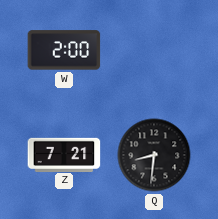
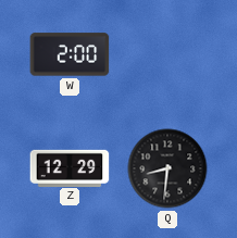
Z: 7:21 -> 12:29
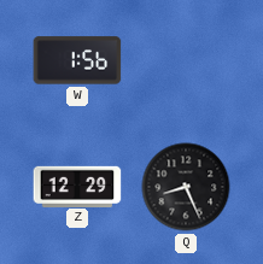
W: 2:00 -> 1:56
Q: 8:31 -> 8:26
